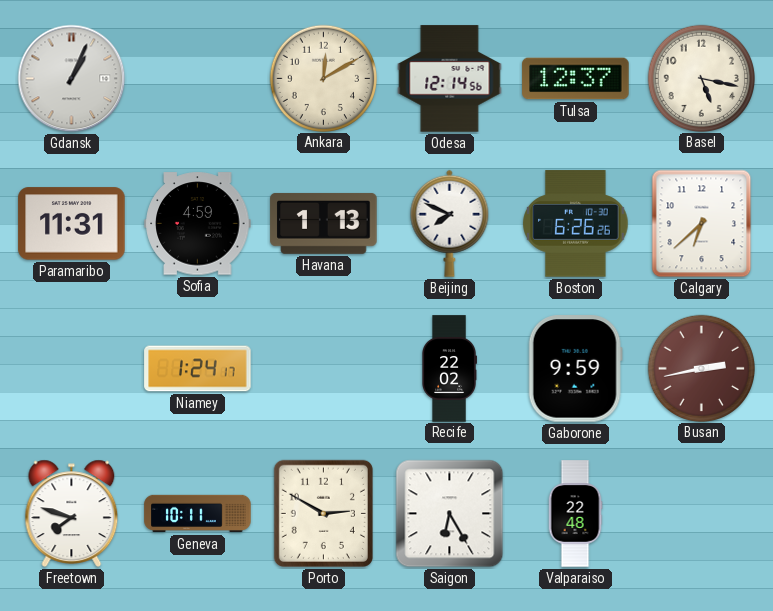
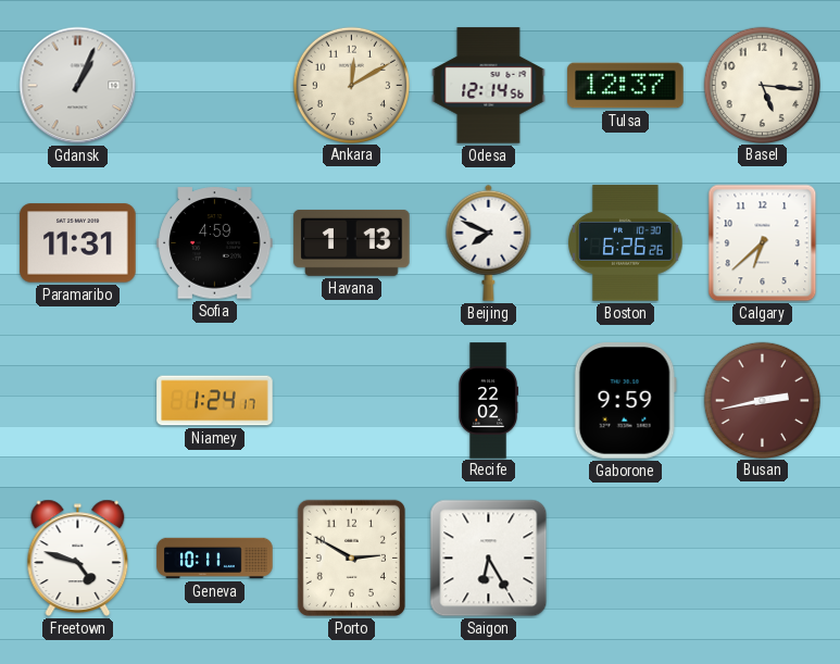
Basel: 5:17 -> 5:16
Freetown: 7:48 -> 4:48
Valparaiso: 22:48 -> none
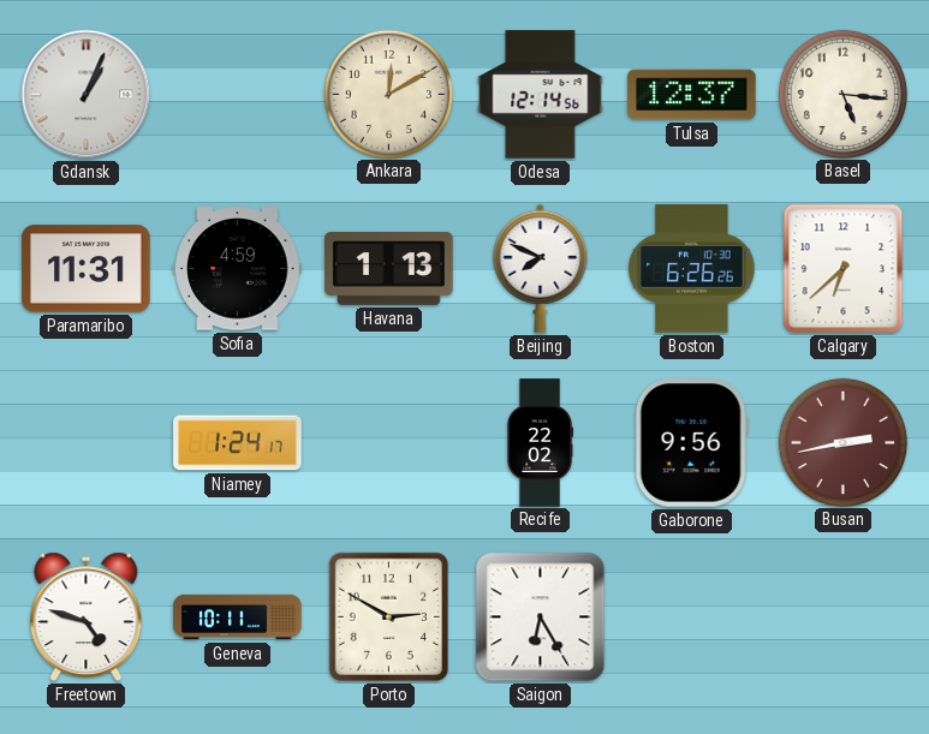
Gaborone: 9:59 -> 9:56
